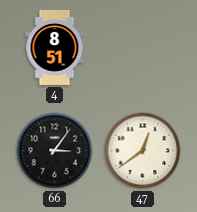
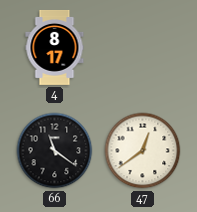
4: 8:51 -> 8:17
66: 3:06 -> 11:21
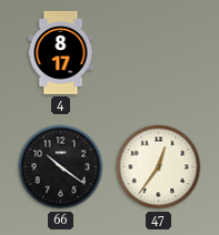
66: 11:21 -> 10:21
47: 12:39 -> 12:36
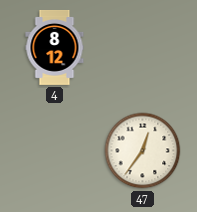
4: 8:17 -> 8:12
66: 10:21 -> none
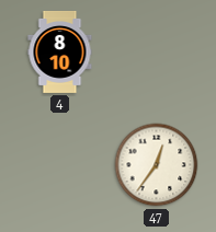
4: 8:12 -> 8:10
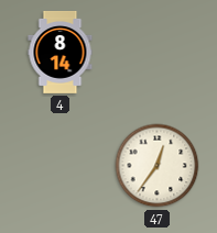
4: 8:10 -> 8:14
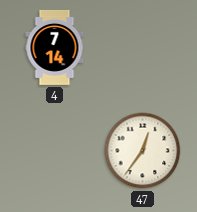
4: 8:14 -> 7:14
